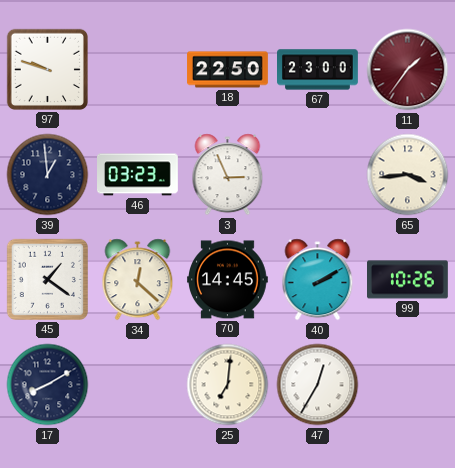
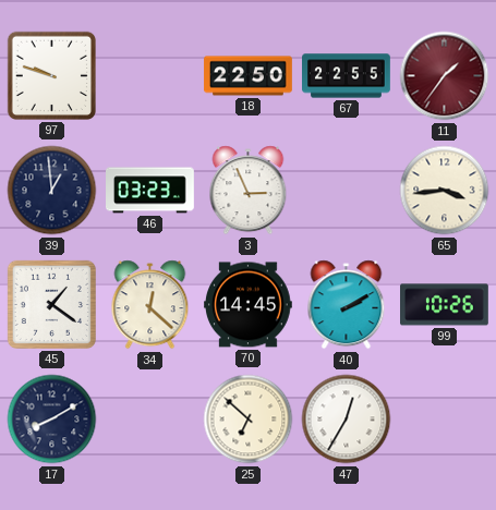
67: 23:00 -> 22:55
25: 7:01 -> 6:52
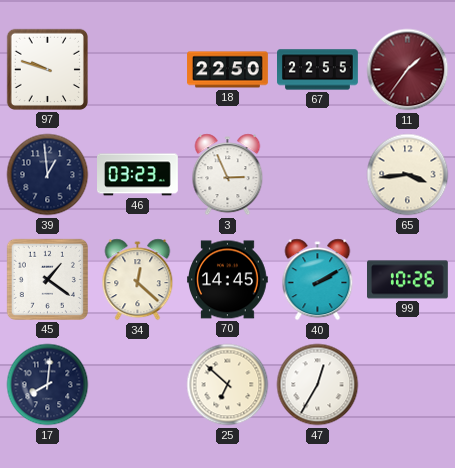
17: 8:10 -> 8:01
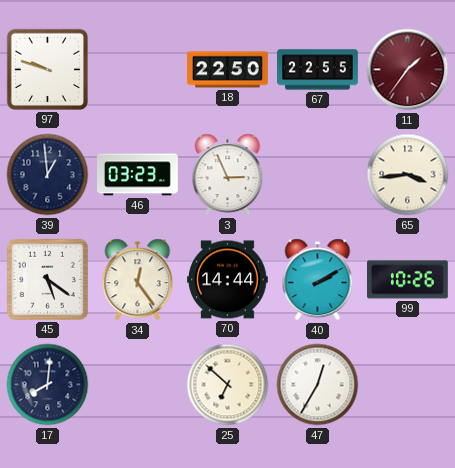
45: 1:21 -> 5:21
34: 12:22 -> 12:24
70: 14:45 -> 14:44
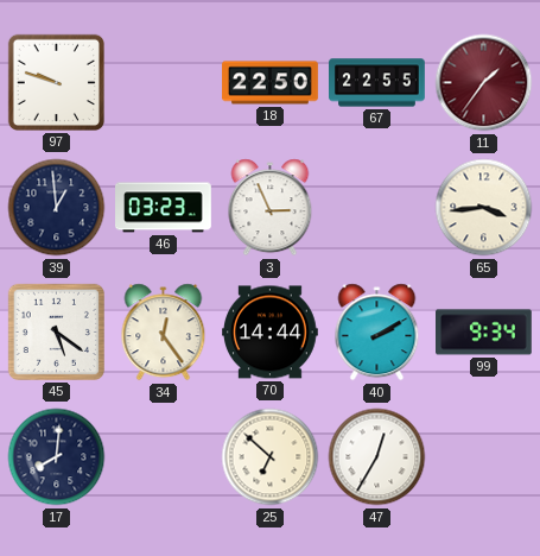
99: 10:26 -> 9:34
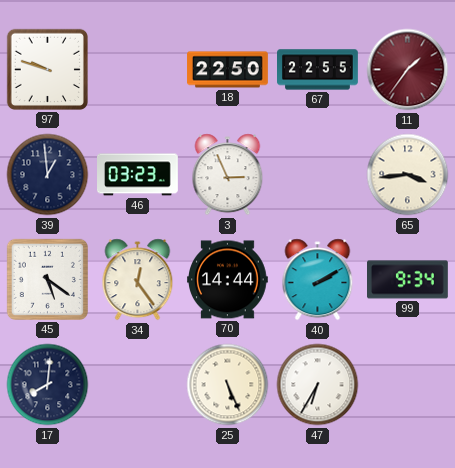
25: 6:52 -> 5:26
47: 12:35 -> 6:35
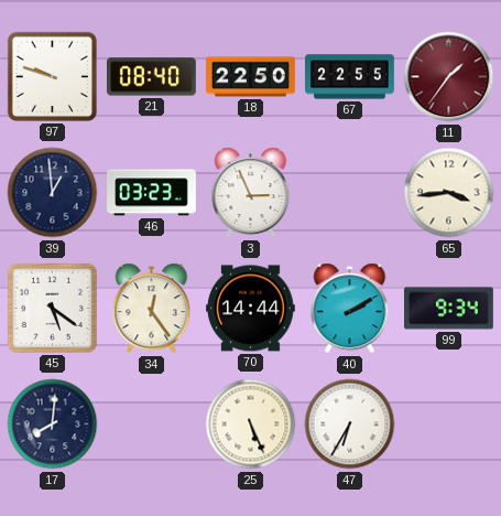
21: none -> 08:40
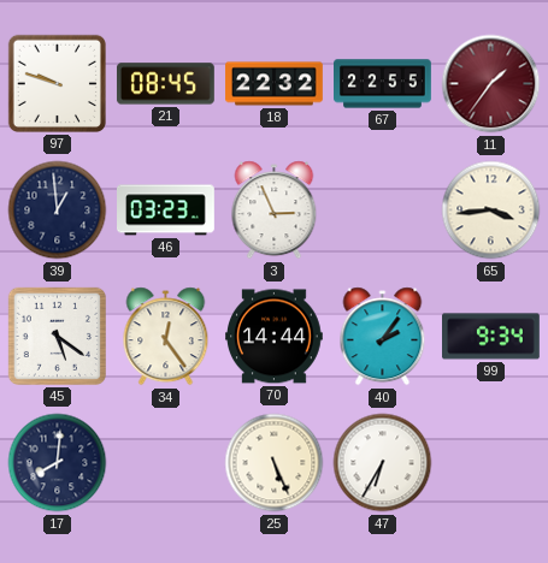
21: 08:40 -> 08:45
18: 22:50 -> 22:32
40: 2:10 -> 2:06
